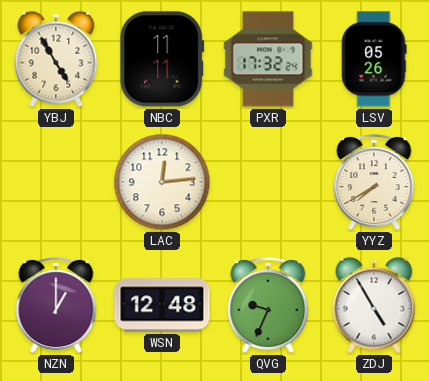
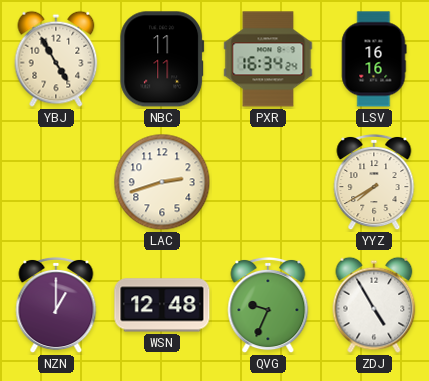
PXR: 17:32 -> 16:34
LSV: 05:26 -> 16:16
LAC: 12:14 -> 2:42
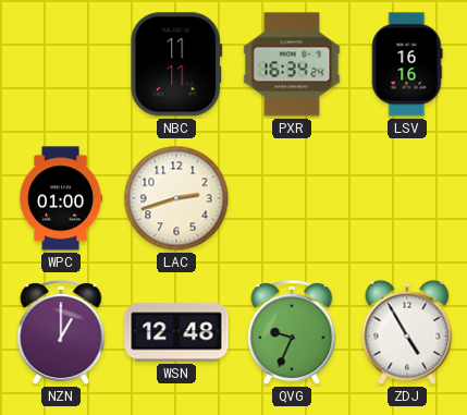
YBJ: 4:55 -> none
WPC: none -> 01:00
YYZ: 7:40 -> none
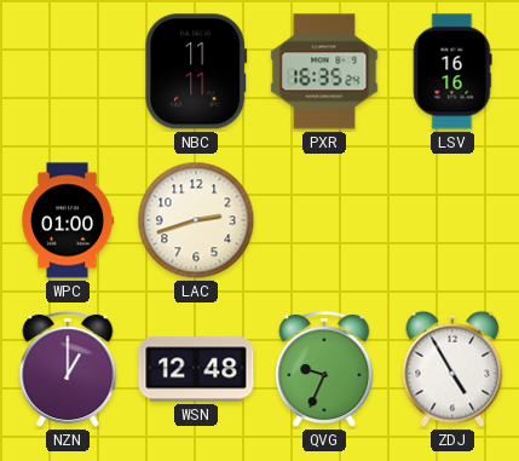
PXR: 16:34 -> 16:35
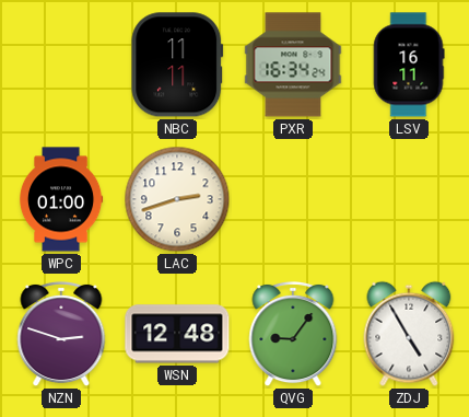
PXR: 16:35 -> 16:34
LSV: 16:16 -> 16:11
NZN: 1:00 -> 2:48
QVG: 9:34 -> 9:06
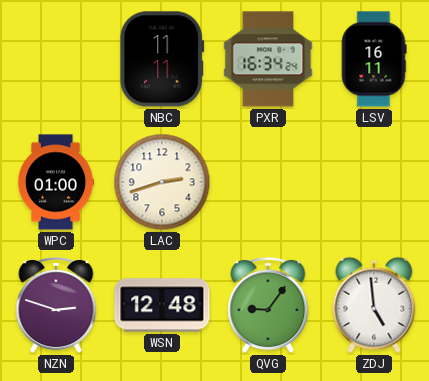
ZDJ: 4:55 -> 4:59
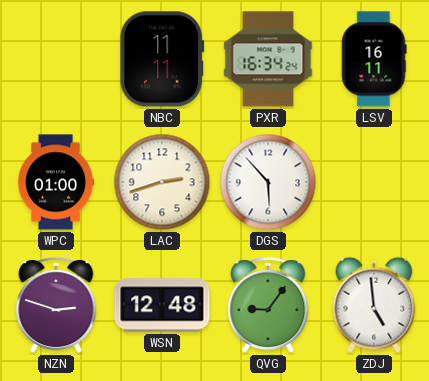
DGS: none -> 5:53
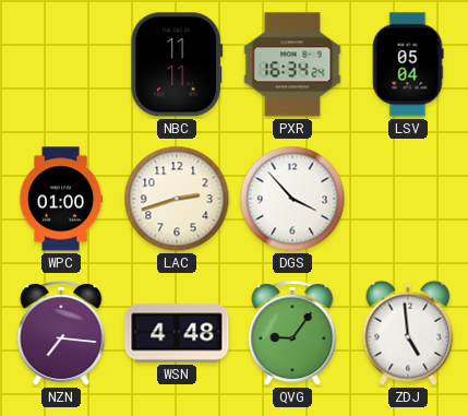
LSV: 16:11 -> 05:04
DGS: 5:53 -> 3:53
NZN: 2:48 -> 7:16
WSN: 12:48 -> 4:48
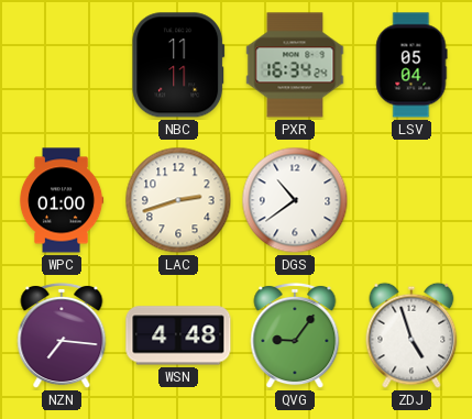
DGS: 3:53 -> 10:39
ZDJ: 4:59 -> 4:57
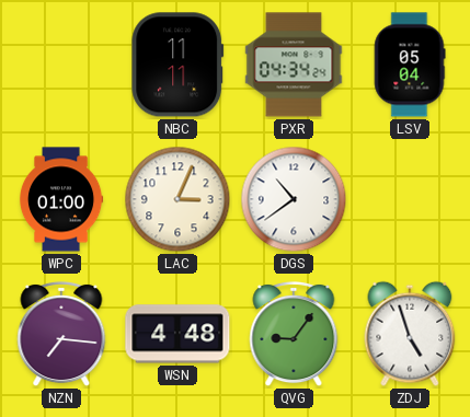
PXR: 16:34 -> 04:34
LAC: 2:42 -> 3:04
